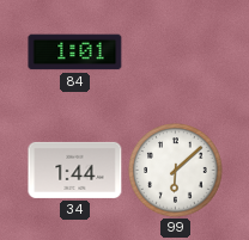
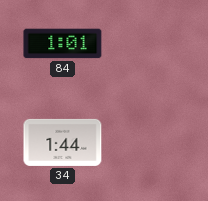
99: 6:08 -> none
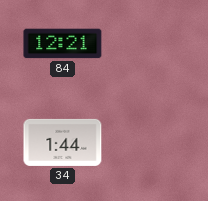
84: 1:01 -> 12:21
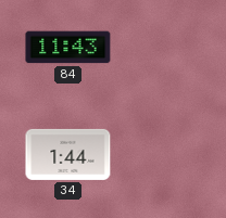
84: 12:21 -> 11:43
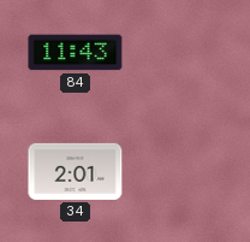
34: 1:44 -> 2:01
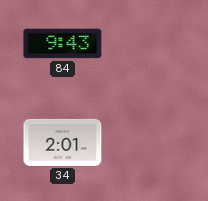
84: 11:43 -> 9:43
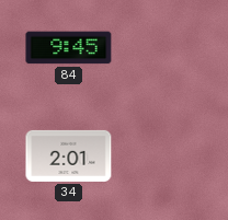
84: 9:43 -> 9:45
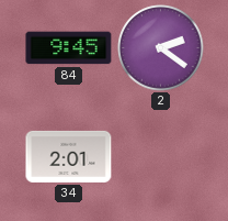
2: none -> 2:21
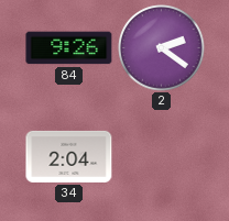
84: 9:45 -> 9:26
34: 2:01 -> 2:04
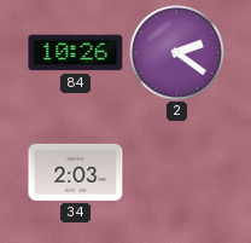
84: 9:26 -> 10:26
34: 2:04 -> 2:03
